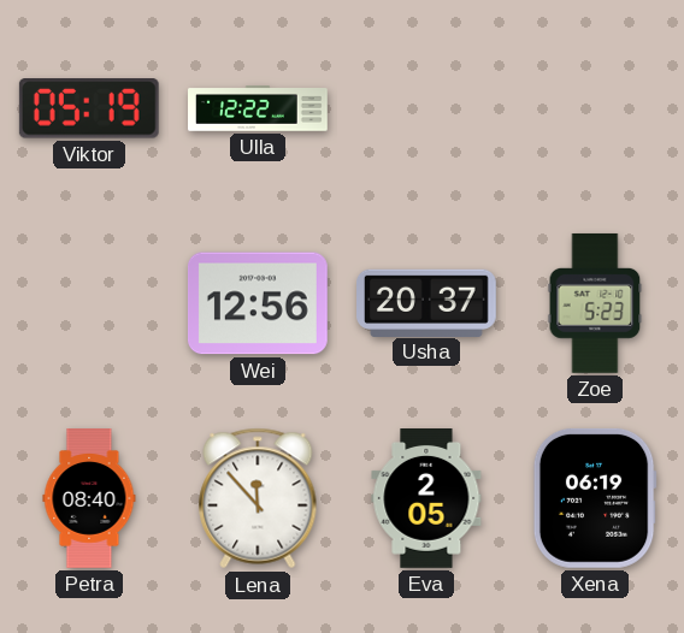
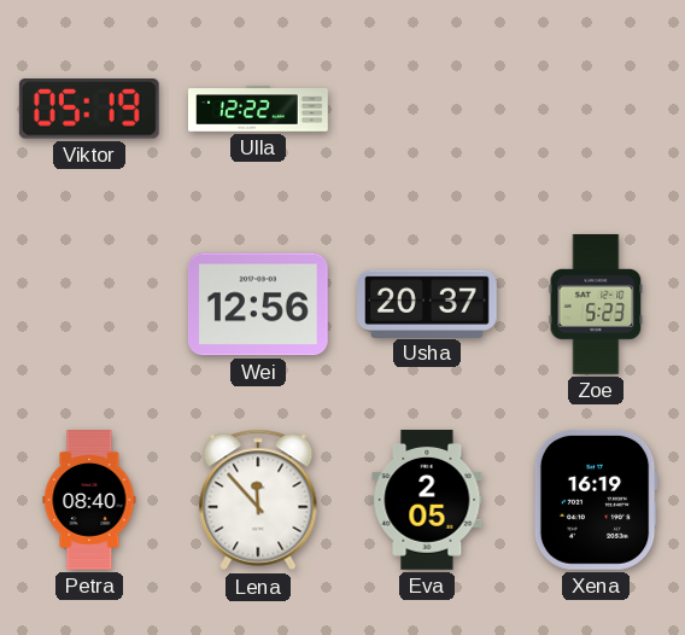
Xena: 06:19 -> 16:19
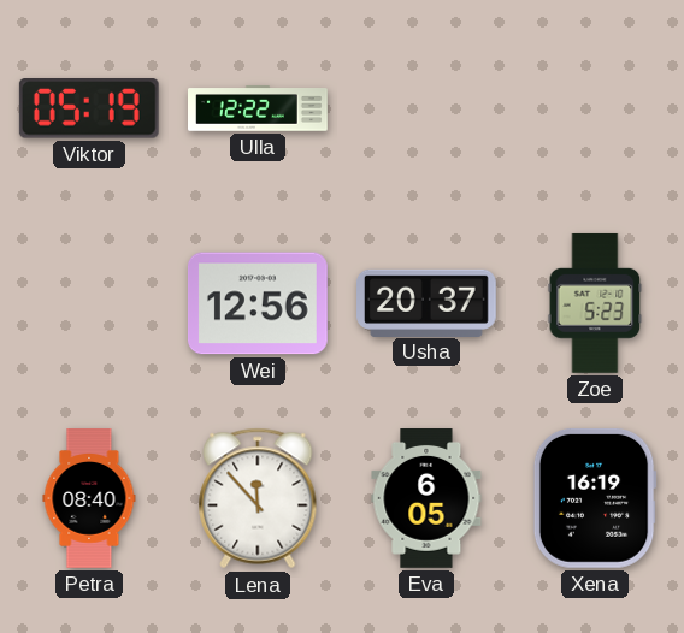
Eva: 2:05 -> 6:05
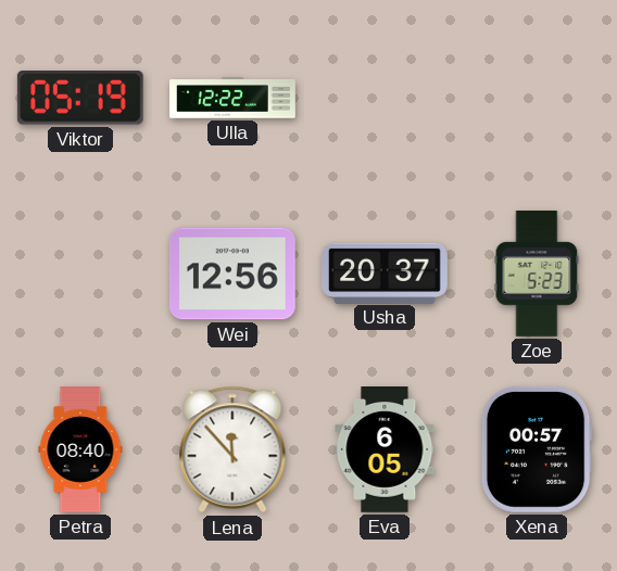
Xena: 16:19 -> 00:57
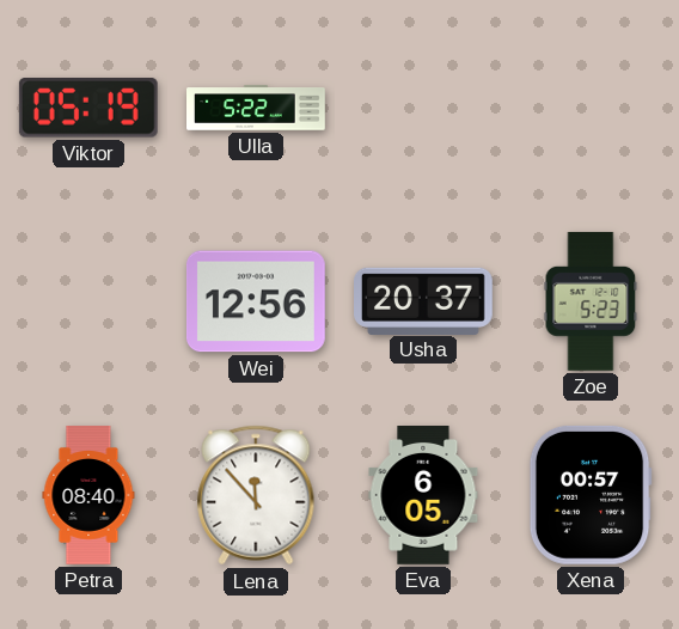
Ulla: 12:22 -> 5:22
